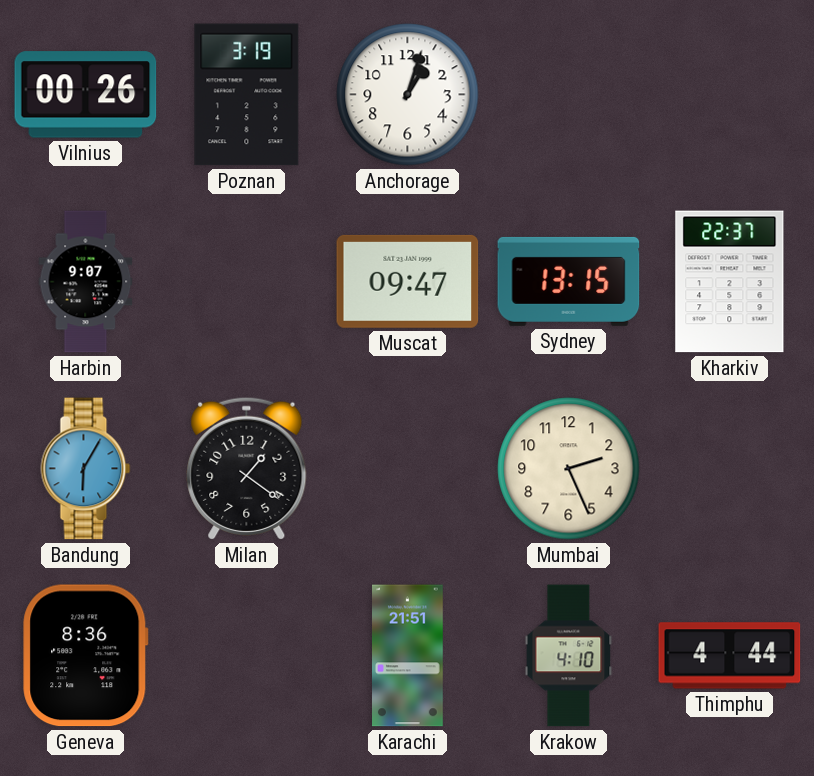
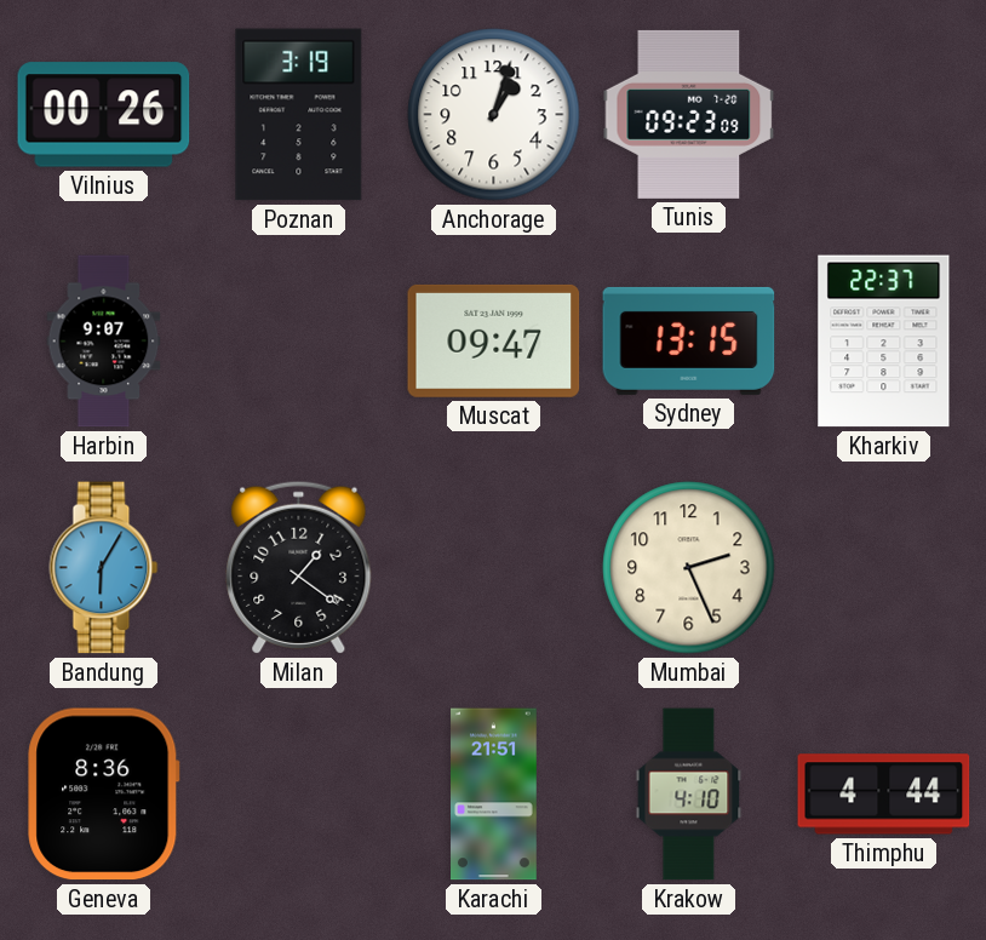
Tunis: none -> 09:23
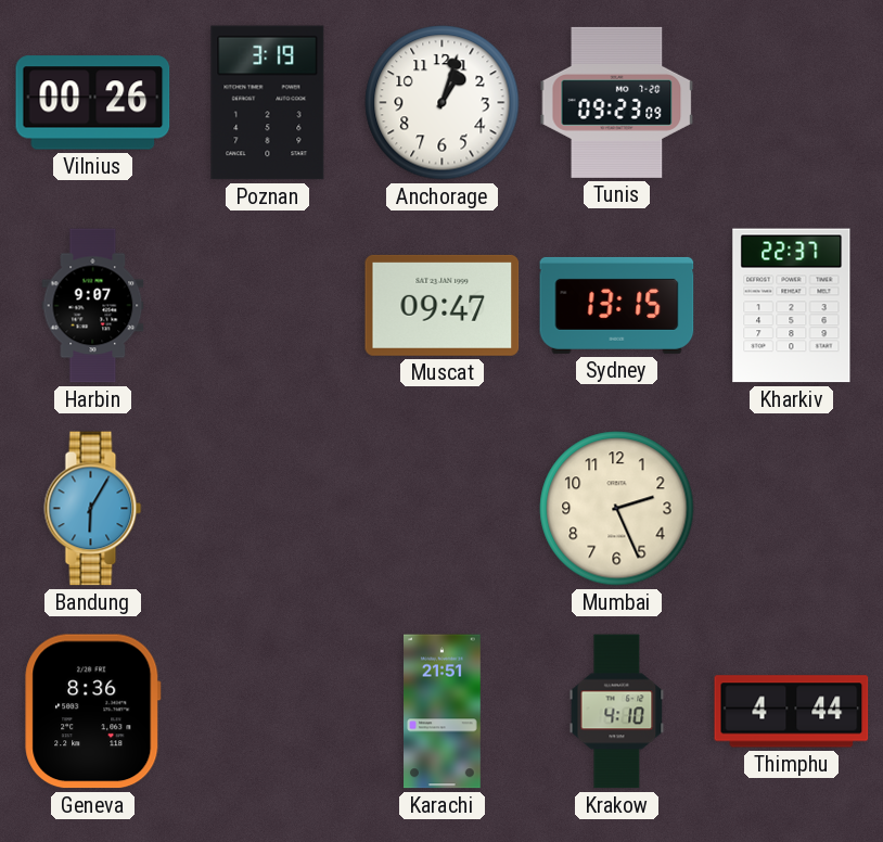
Milan: 1:21 -> none
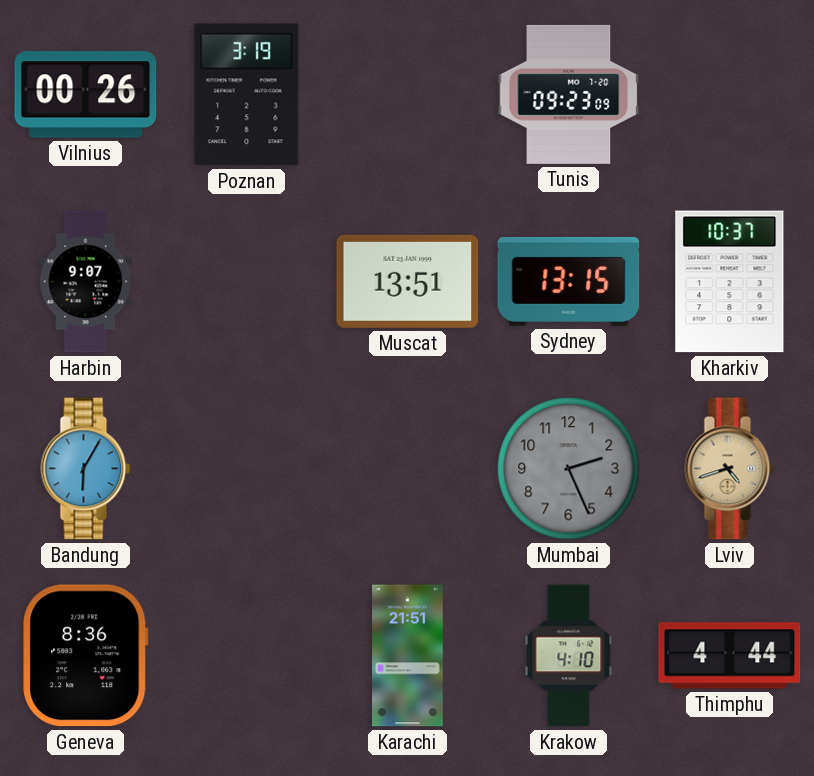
Anchorage: 1:03 -> none
Muscat: 09:47 -> 13:51
Kharkiv: 22:37 -> 10:37
Mumbai dial: cream -> grey
Lviv: none -> 4:42
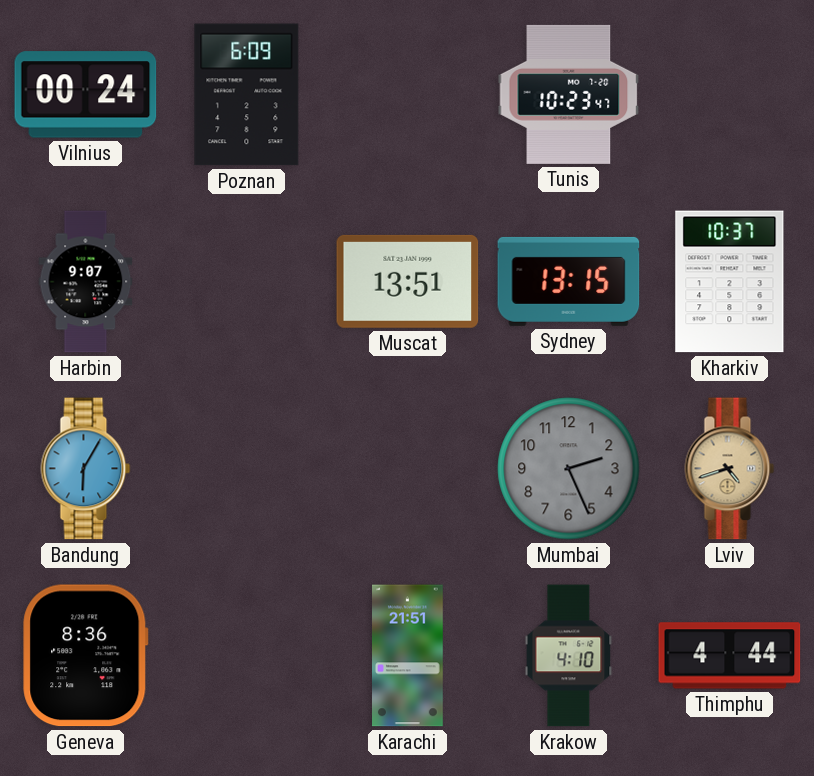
Vilnius: 00:26 -> 00:24
Poznan: 3:19 -> 6:09
Tunis: 09:23 -> 10:23
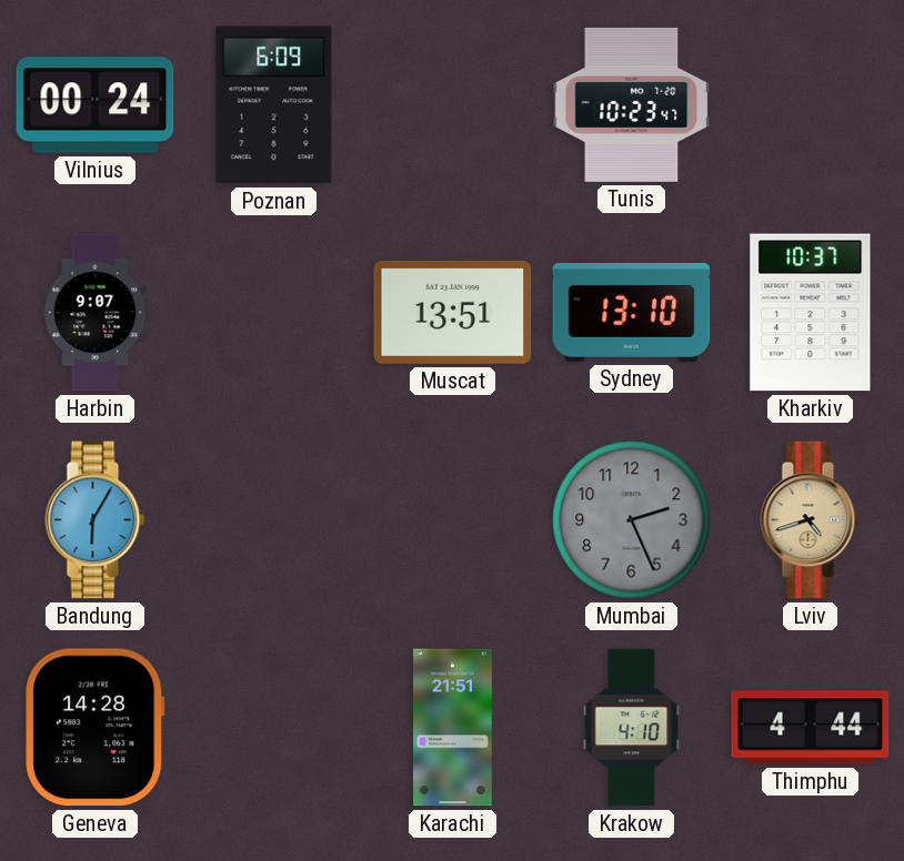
Sydney: 13:15 -> 13:10
Geneva: 8:36 -> 14:28
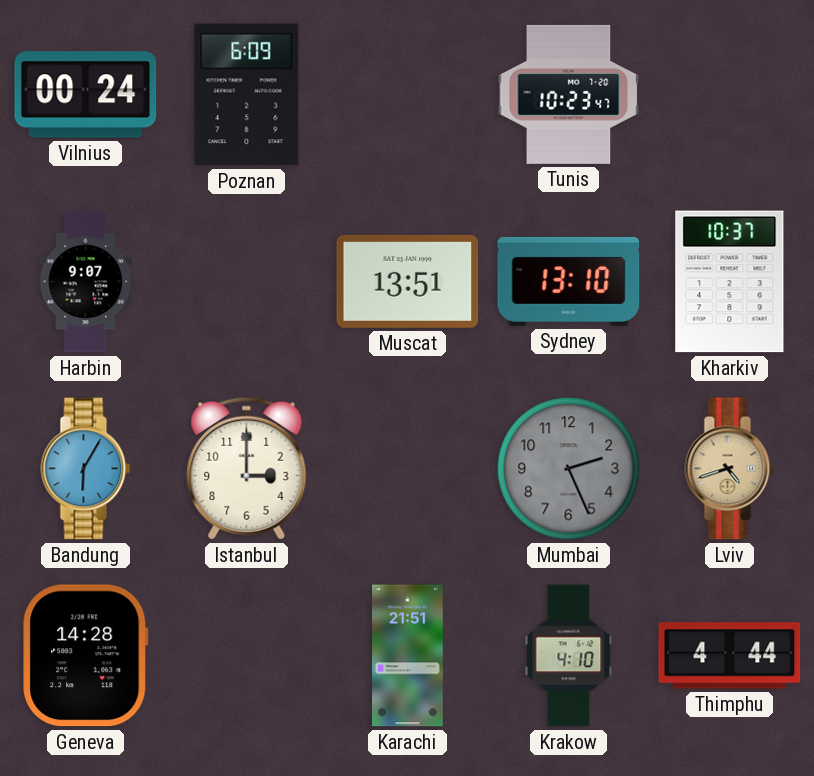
Istanbul: none -> 3:00
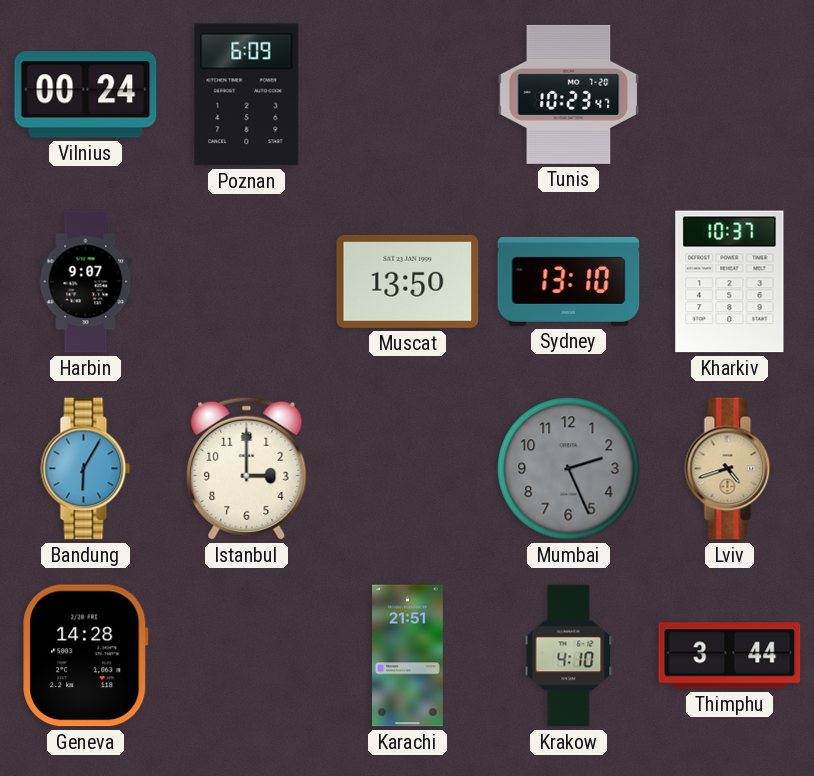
Muscat: 13:51 -> 13:50
Thimphu: 4:44 -> 3:44
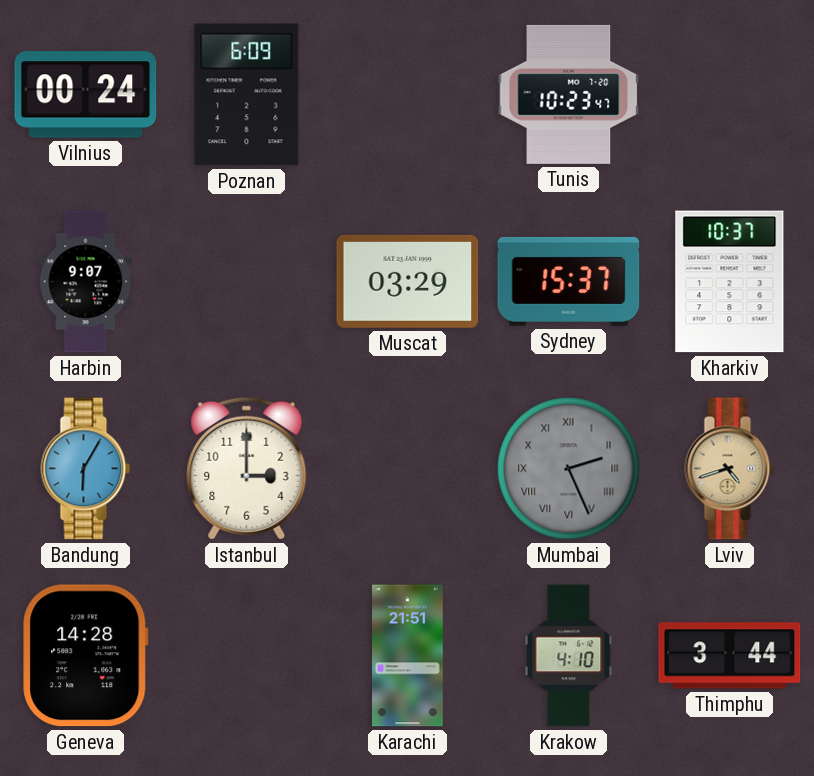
Muscat: 13:50 -> 03:29
Sydney: 13:10 -> 15:37
Mumbai numerals: Arabic -> Roman
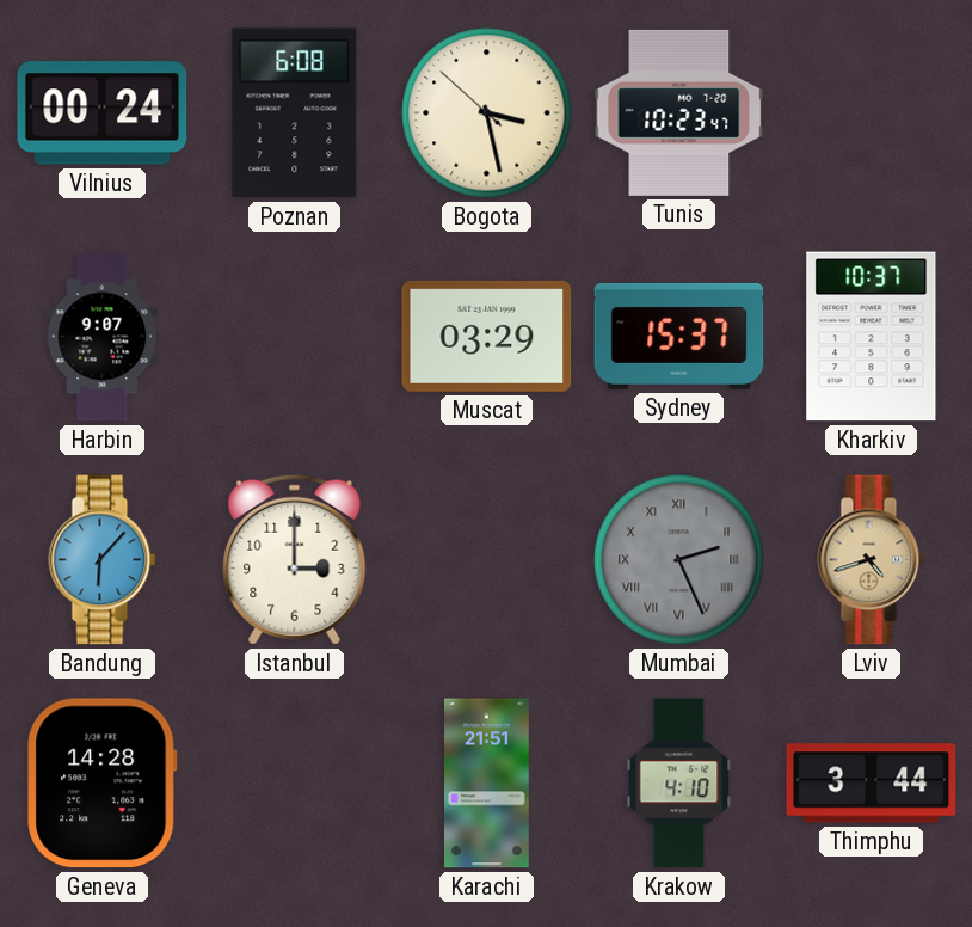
Poznan: 6:09 -> 6:08
Bogota: none -> 3:27
Bandung: 6:05 -> 6:07
